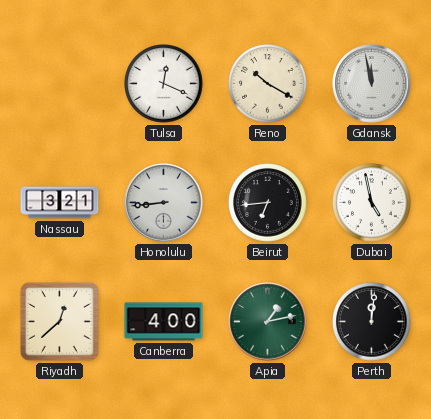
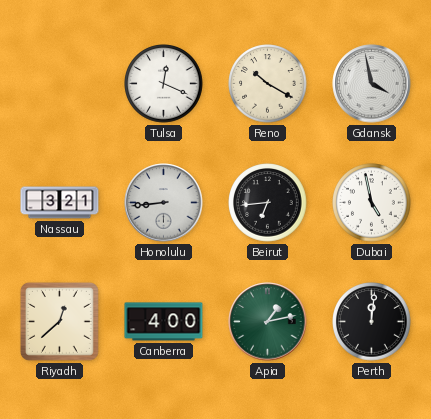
Gdansk: 11:58 -> 3:58
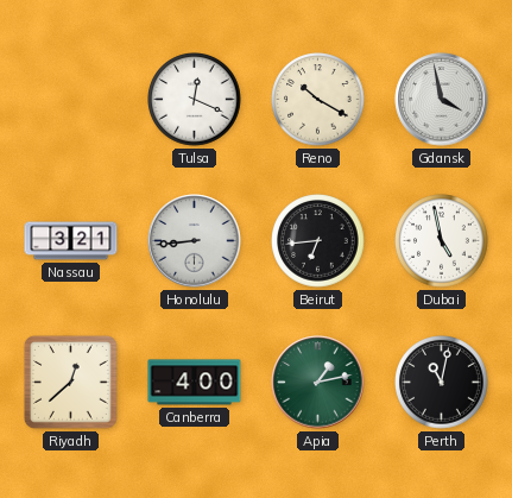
Perth: 12:01 -> 11:02
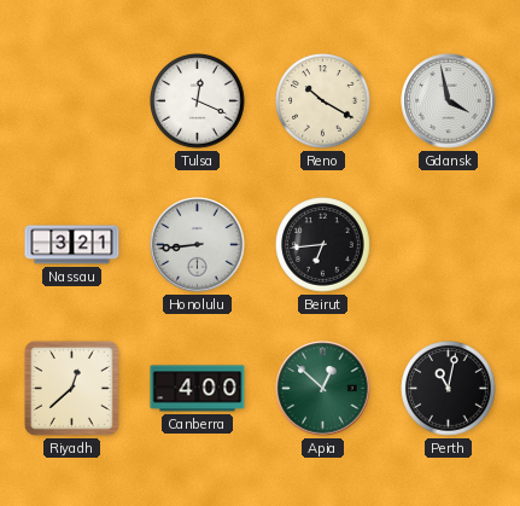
Dubai: 4:58 -> none
Apia: 1:13 -> 12:52
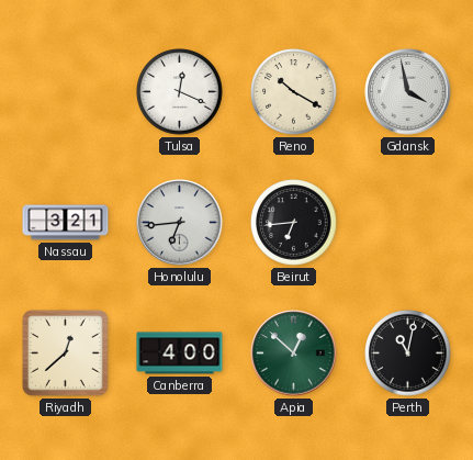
Honolulu: 8:44 -> 6:44
